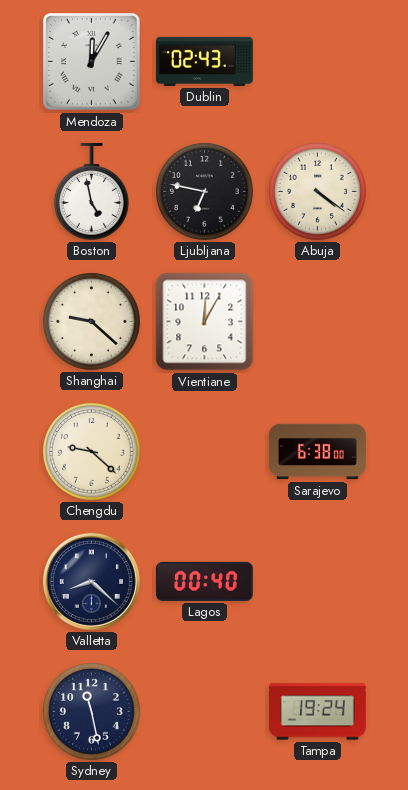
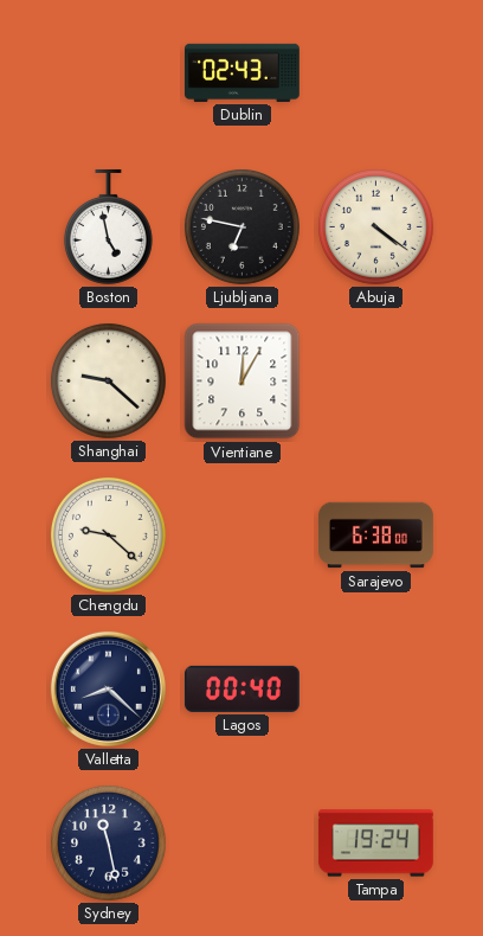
Mendoza: 12:05 -> none
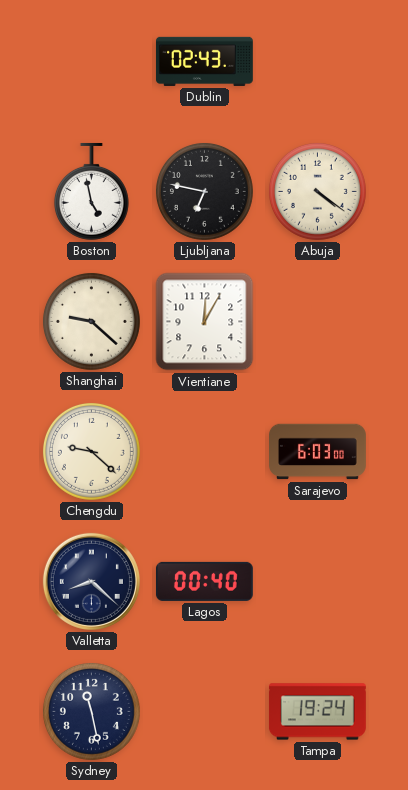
Sarajevo: 6:38 -> 6:03
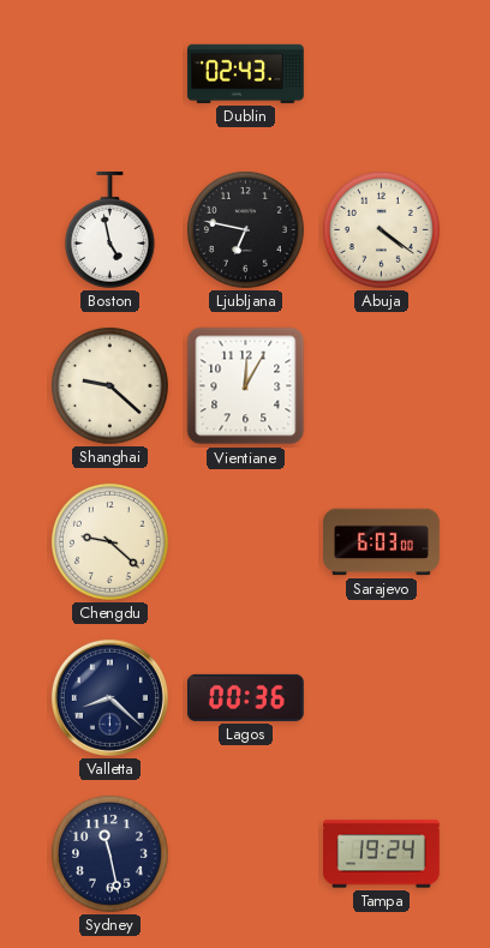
Lagos: 00:40 -> 00:36
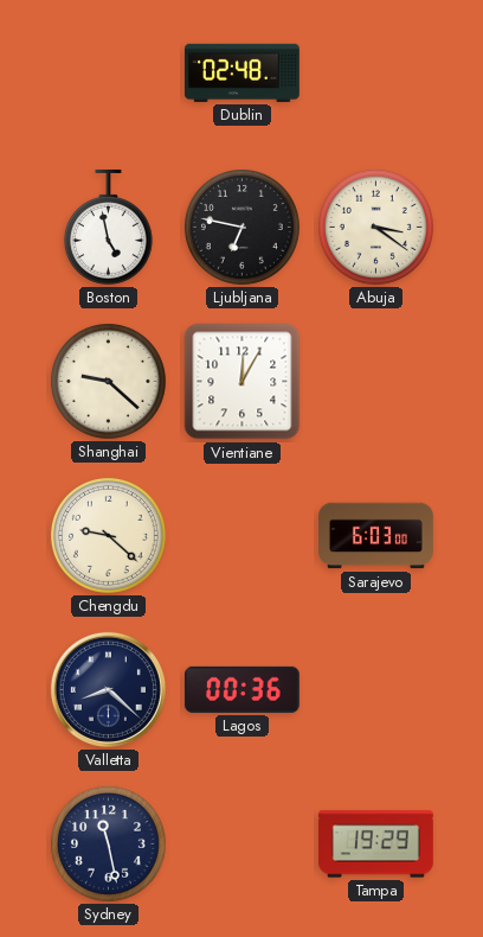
Dublin: 02:43 -> 02:48
Abuja: 4:21 -> 3:21
Tampa: 19:24 -> 19:29
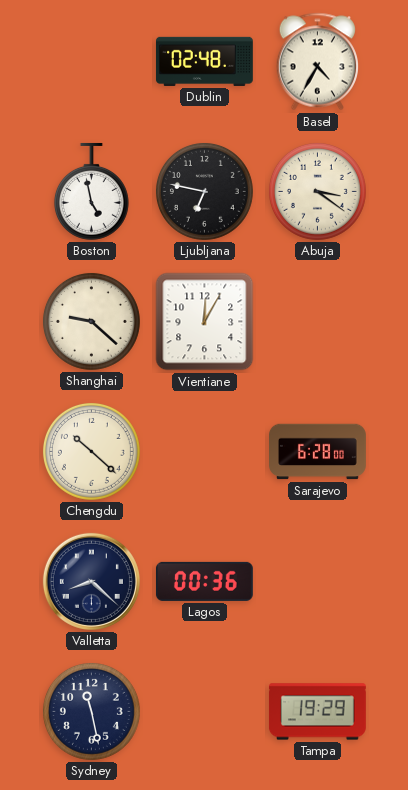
Basel: none -> 4:35
Chengdu: 9:22 -> 10:22
Sarajevo: 6:03 -> 6:28
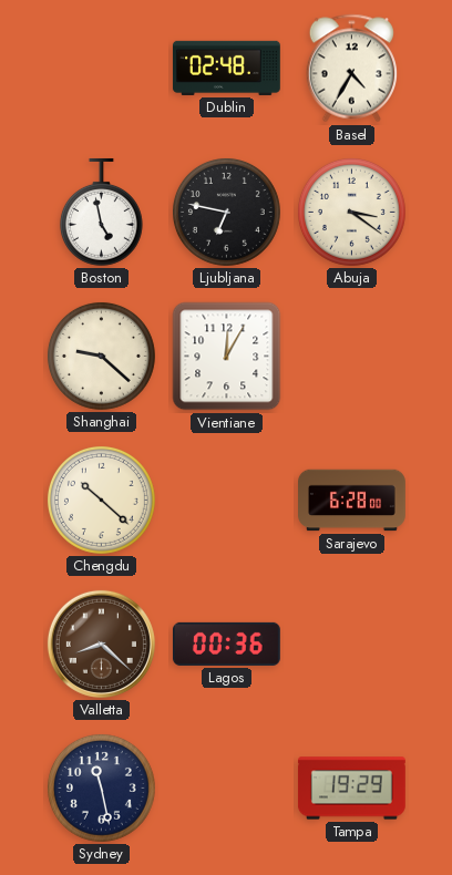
Valletta dial: navy -> brown
